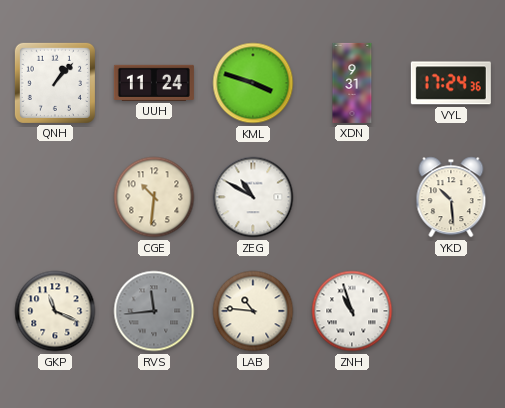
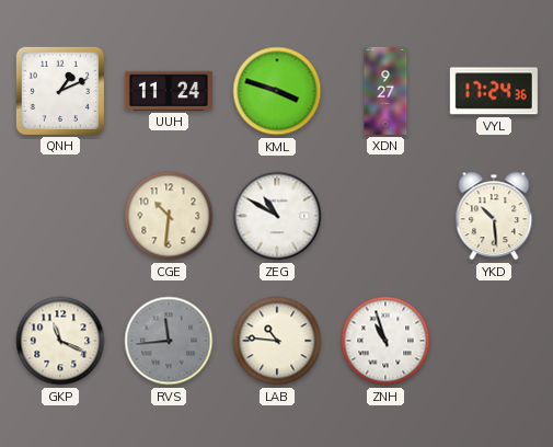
QNH: 1:07 -> 1:11
XDN: 9:31 -> 9:27
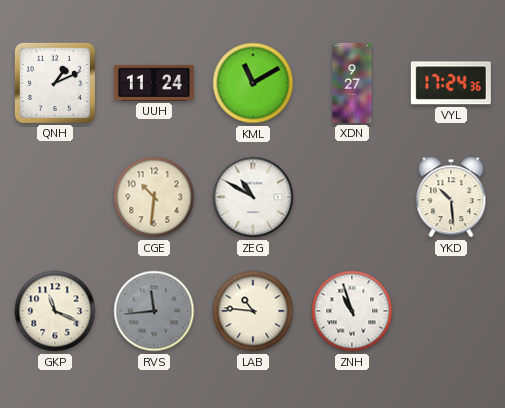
KML: 3:48 -> 11:10
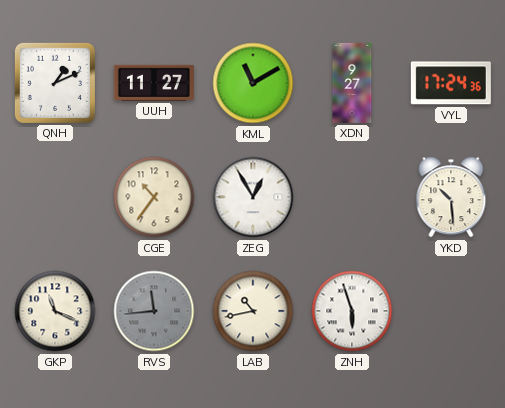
UUH: 11:24 -> 11:27
CGE: 10:31 -> 10:36
ZEG: 10:50 -> 12:55
LAB: 10:46 -> 10:43
ZNH: 10:57 -> 5:57
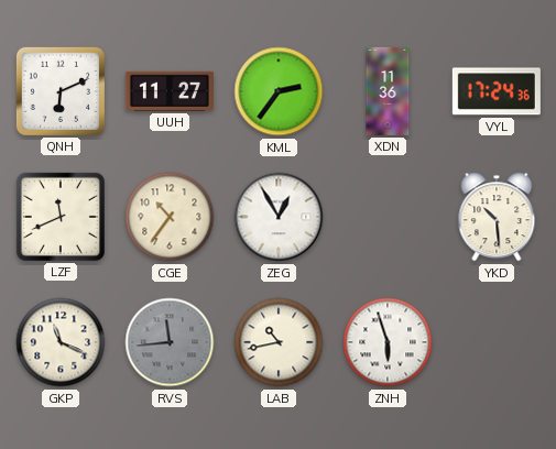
QNH: 1:11 -> 6:11
KML: 11:10 -> 2:36
XDN: 9:27 -> 11:36
LZF: none -> 11:41
